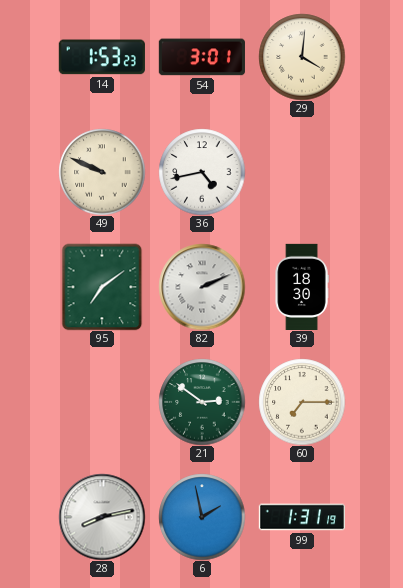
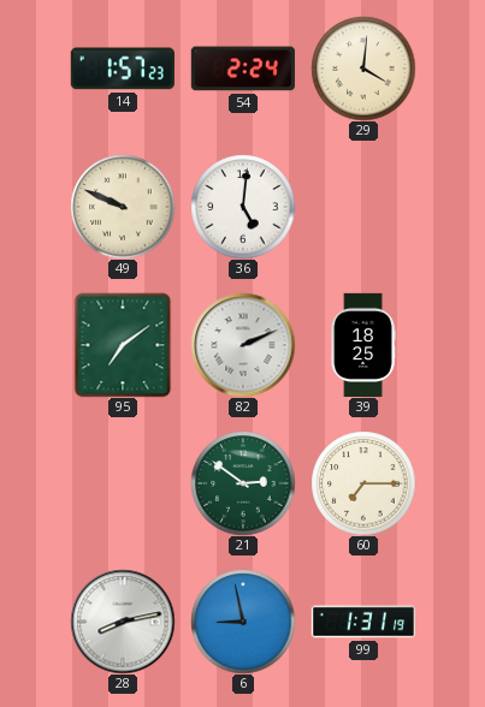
14: 1:53 -> 1:57
54: 3:01 -> 2:24
36: 4:43 -> 5:01
39: 18:30 -> 18:25
6: 1:58 -> 8:58
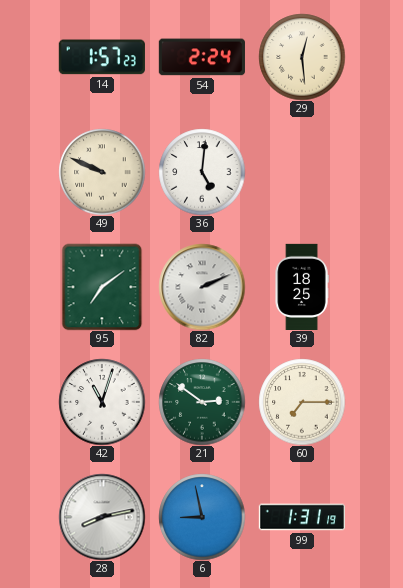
29: 4:01 -> 12:29
42: none -> 11:03
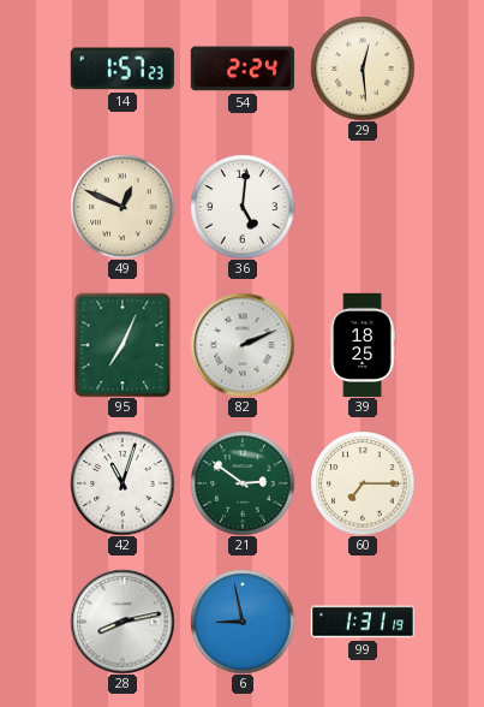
49: 9:49 -> 12:49
95: 7:09 -> 7:04
